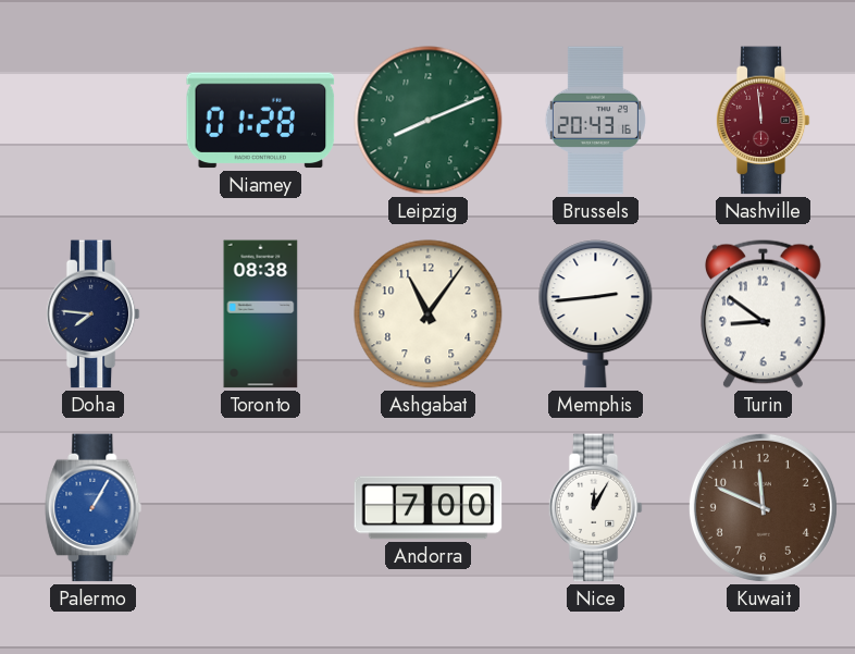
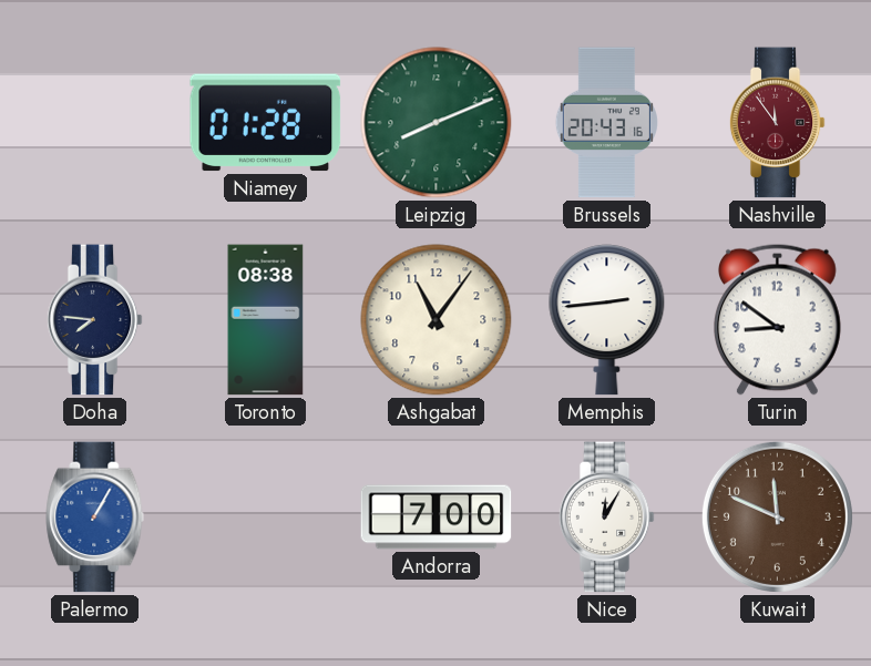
Nashville: 11:59 -> 11:54
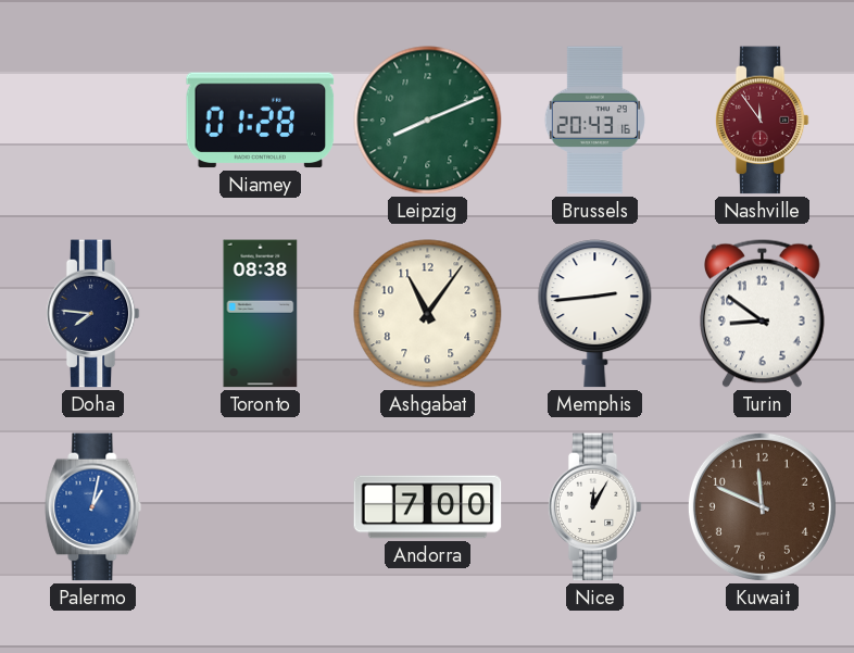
Palermo: 1:05 -> 1:02
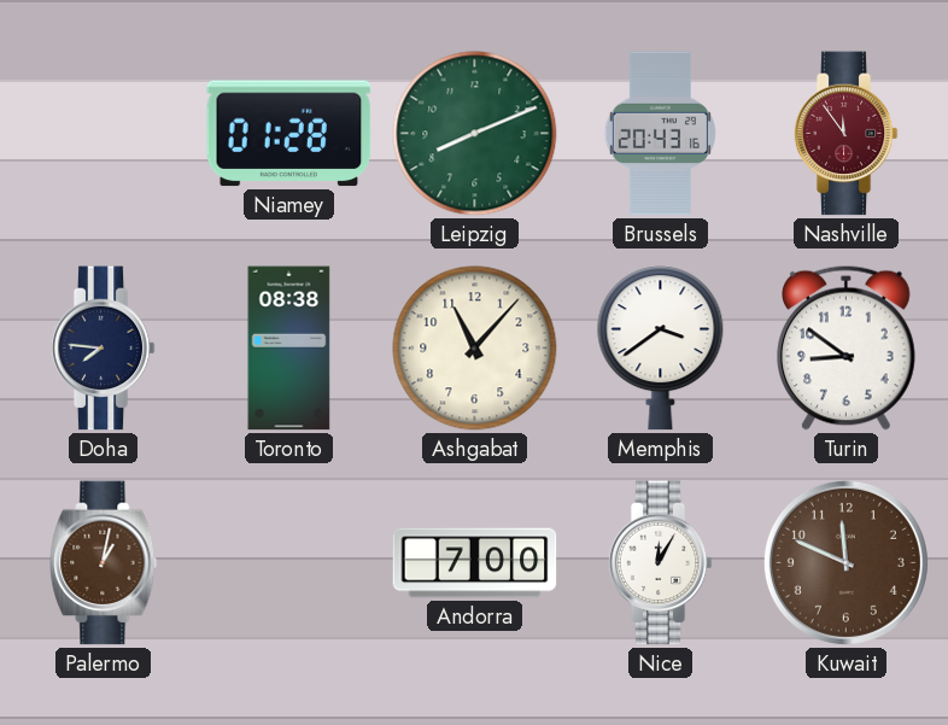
Ashgabat: 11:06 -> 11:07
Memphis: 2:44 -> 3:39
Palermo dial: blue -> brown
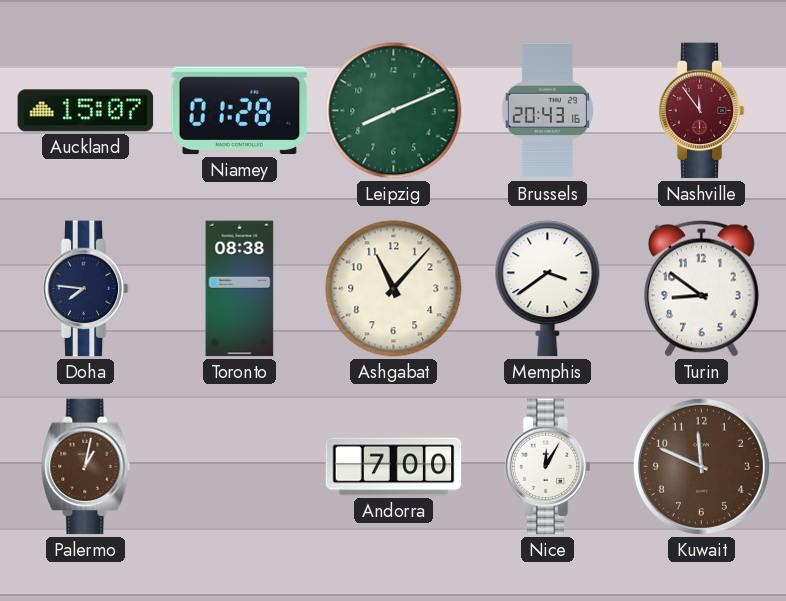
Auckland: none -> 15:07
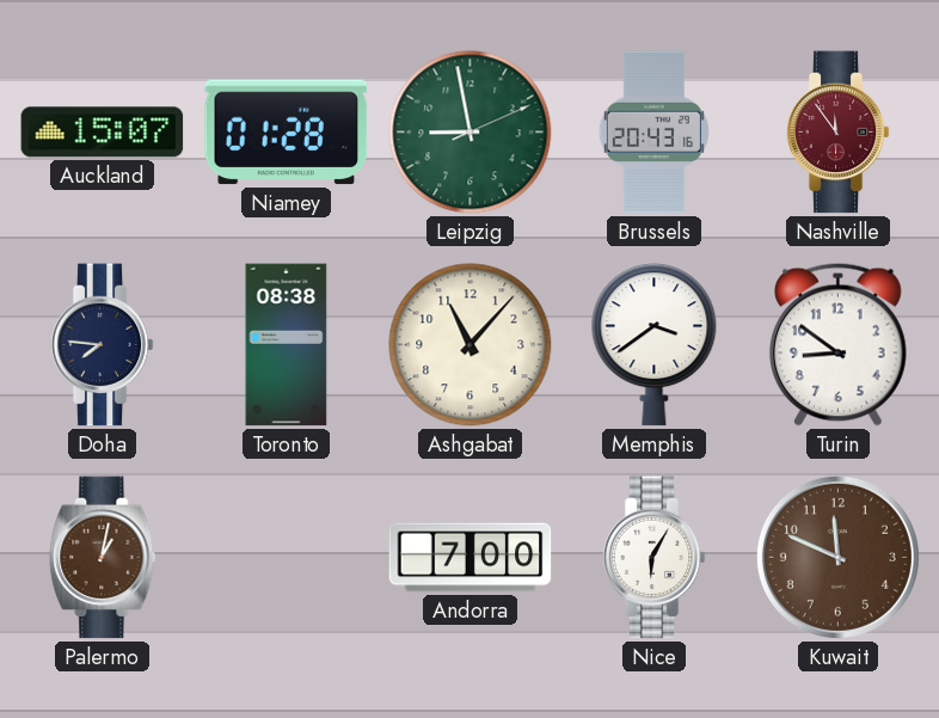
Leipzig: 8:11 -> 8:58
Nice: 12:05 -> 6:05
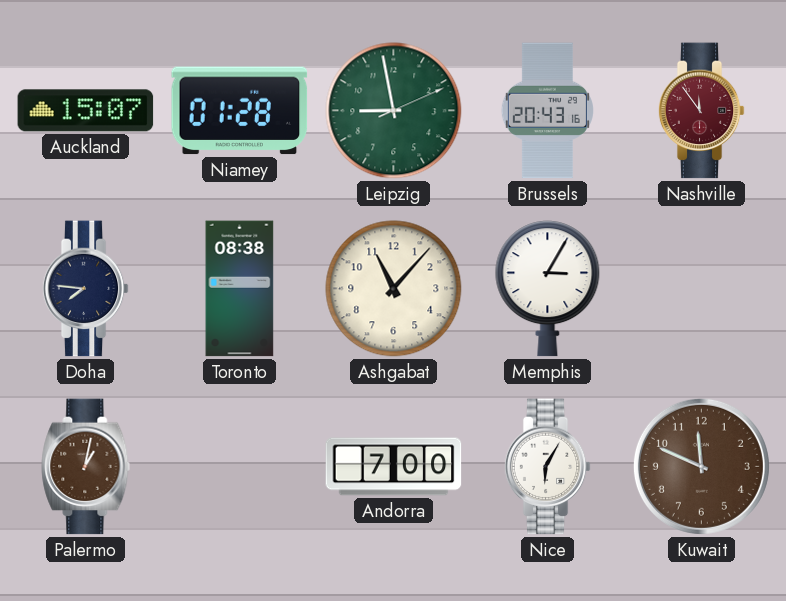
Memphis: 3:39 -> 3:05
Turin: 8:51 -> none
